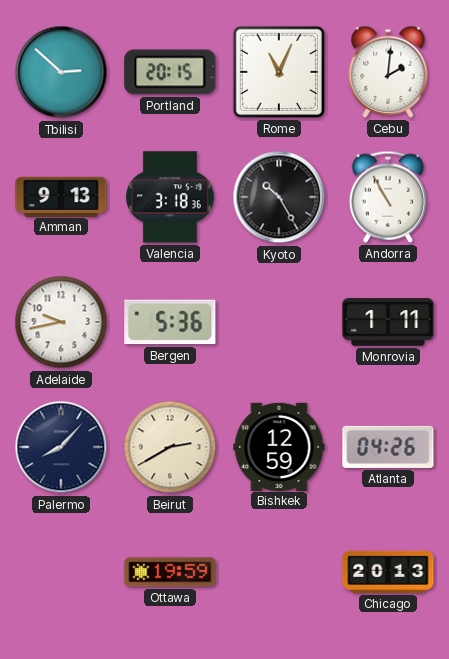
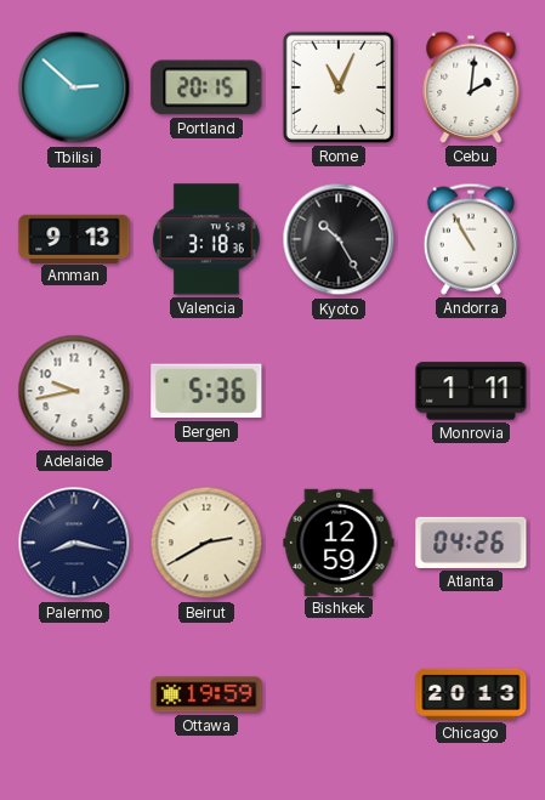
Palermo: 8:07 -> 8:17
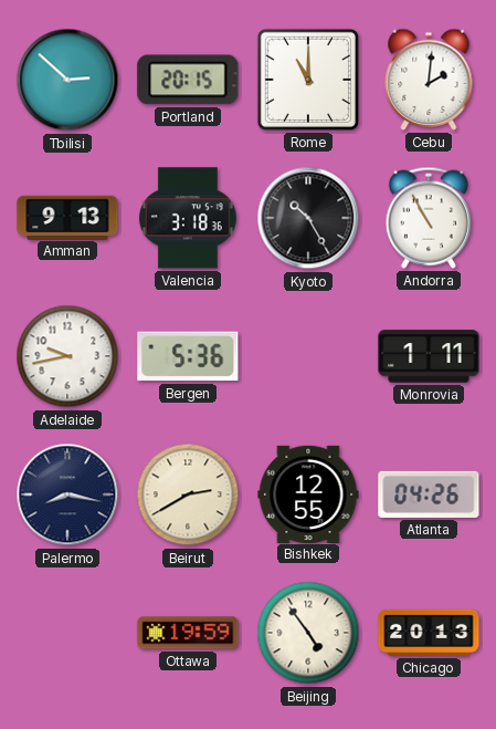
Rome: 11:04 -> 11:00
Bishkek: 12:59 -> 12:55
Beijing: none -> 4:54
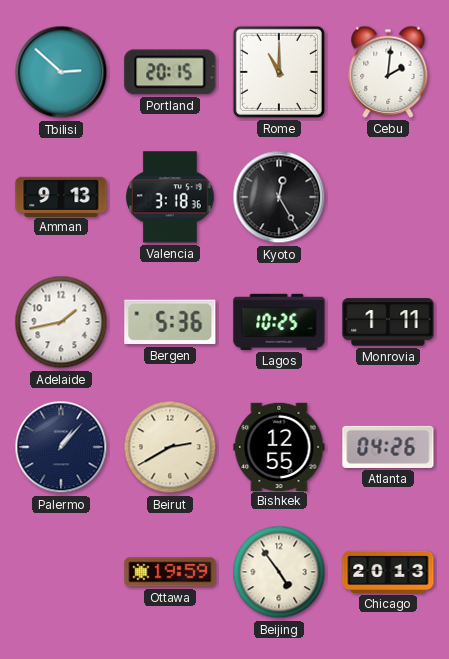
Kyoto: 10:25 -> 12:25
Andorra: 10:55 -> none
Adelaide: 9:43 -> 1:43
Lagos: none -> 10:25
Palermo: 8:17 -> 1:07
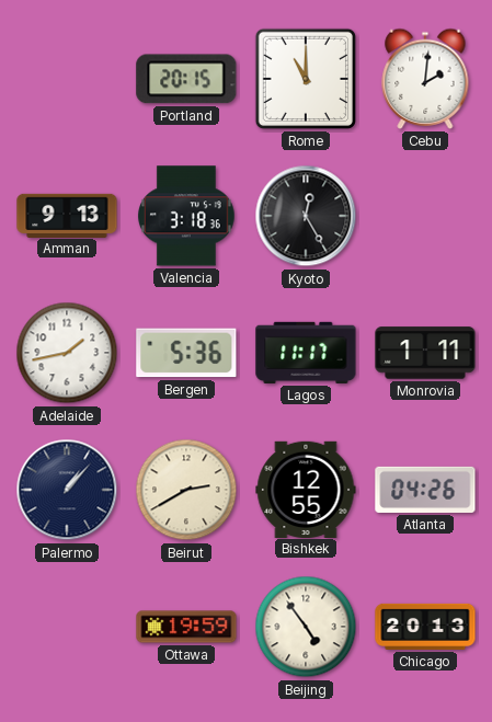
Tbilisi: 2:52 -> none
Lagos: 10:25 -> 11:17
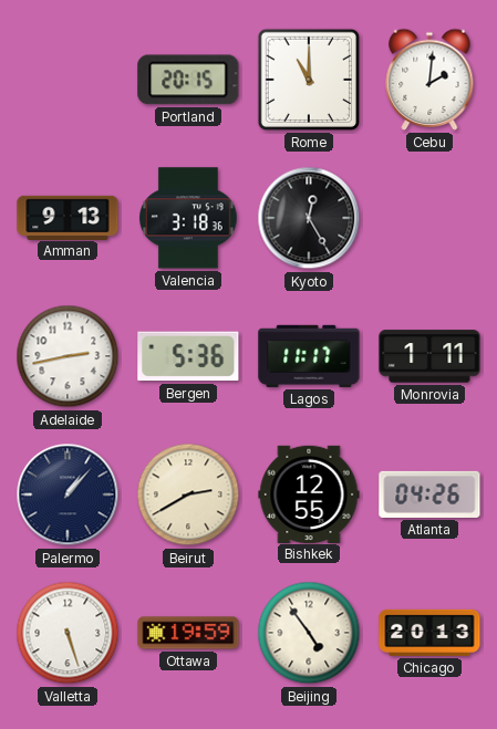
Adelaide: 1:43 -> 2:43
Valletta: none -> 5:27
